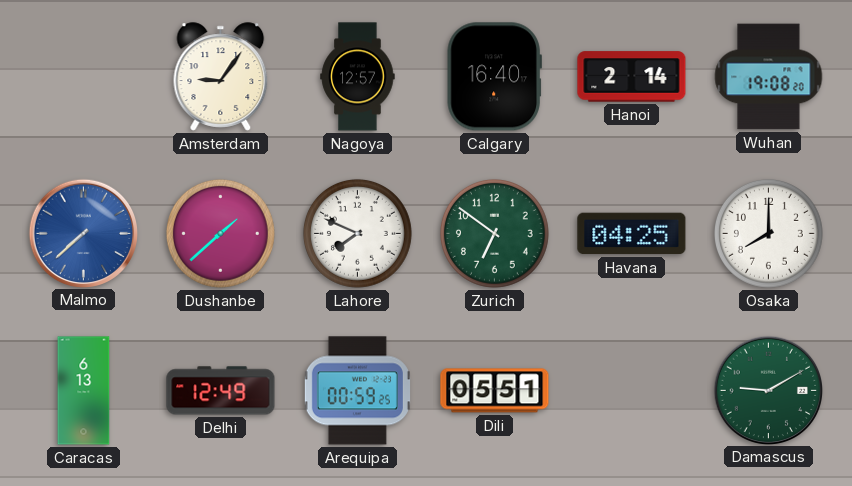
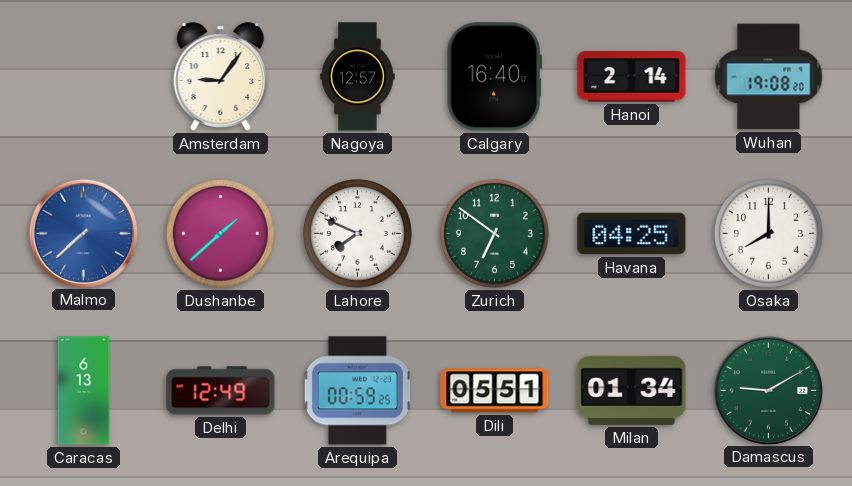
Milan: none -> 01:34
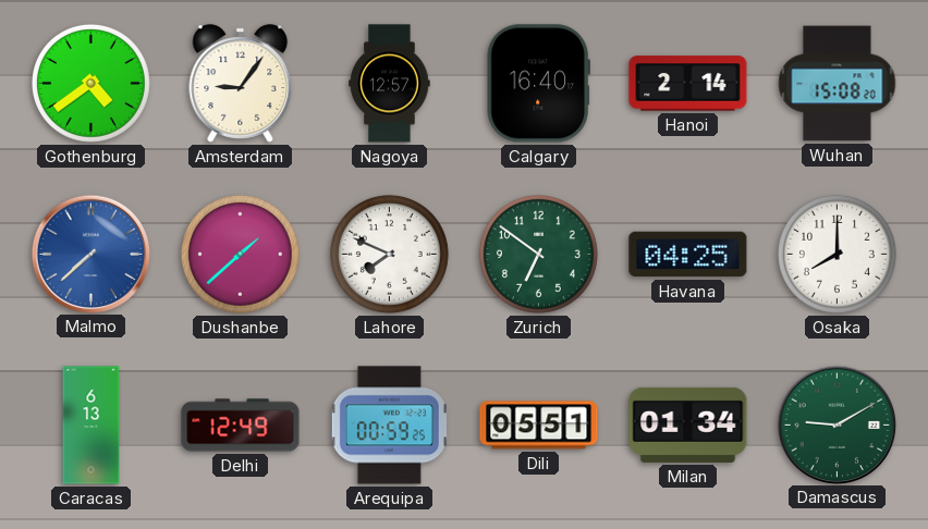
Gothenburg: none -> 4:39
Wuhan: 19:08 -> 15:08
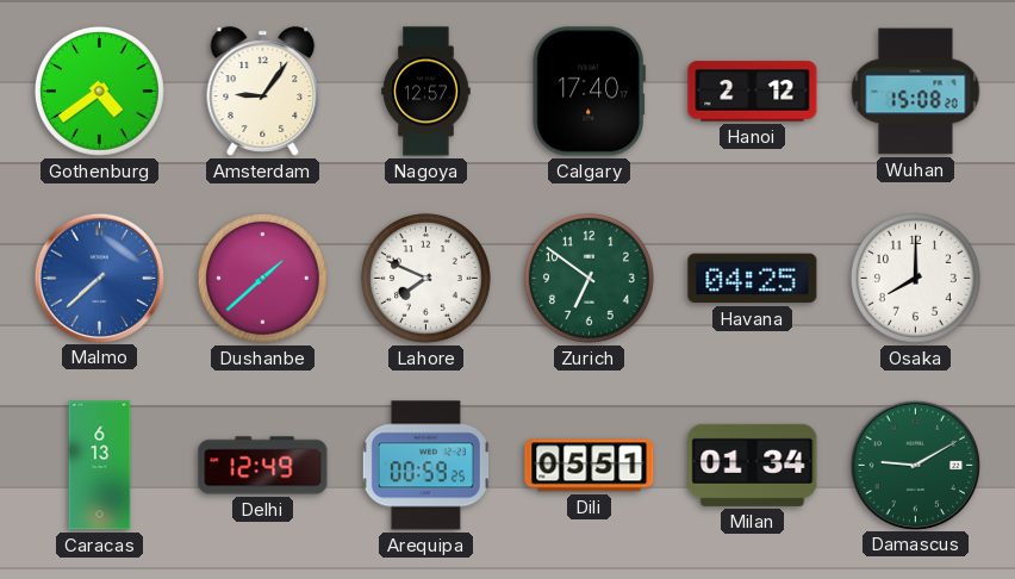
Calgary: 16:40 -> 17:40
Hanoi: 2:14 -> 2:12
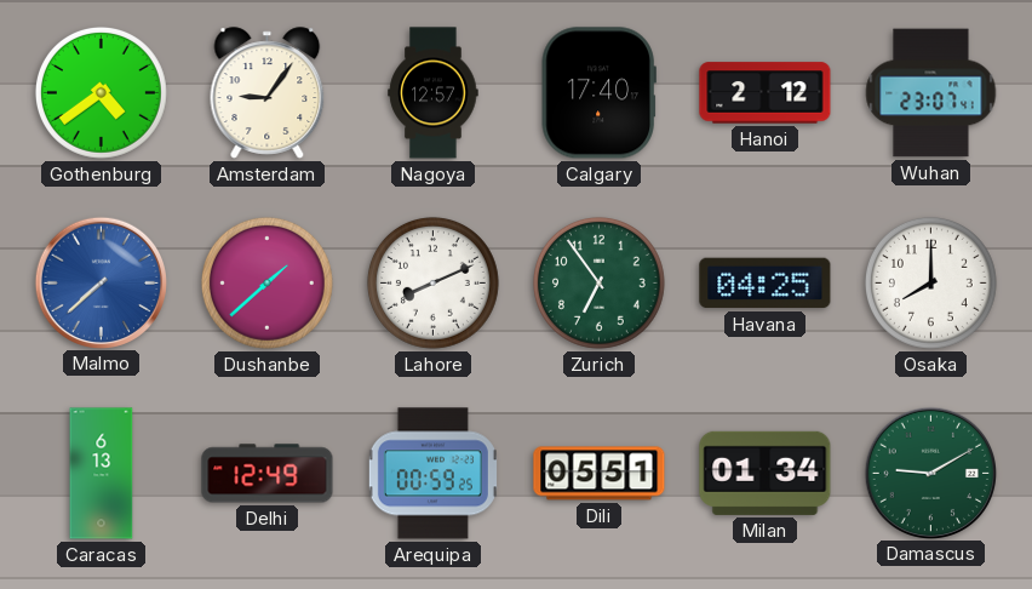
Wuhan: 15:08 -> 23:07
Lahore: 7:49 -> 8:11
Zurich: 6:51 -> 6:54
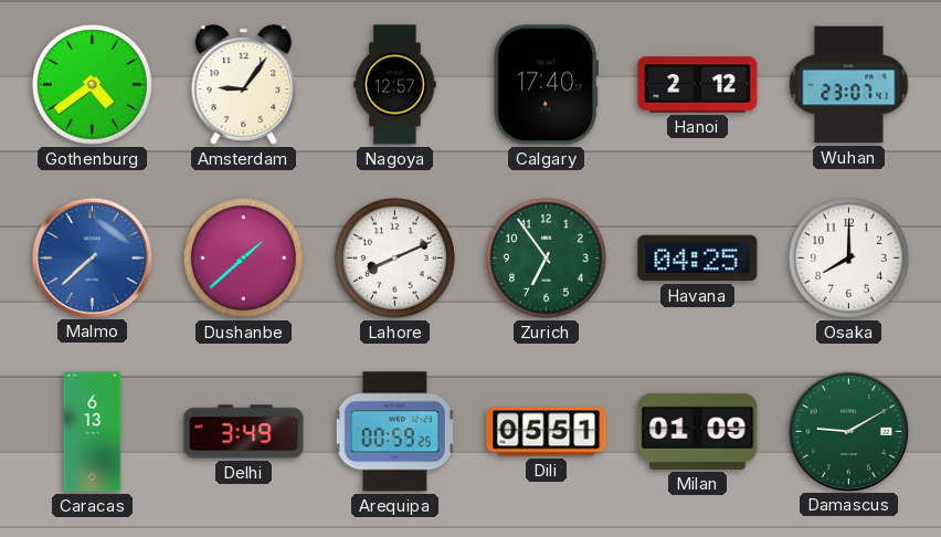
Delhi: 12:49 -> 3:49
Milan: 01:34 -> 01:09
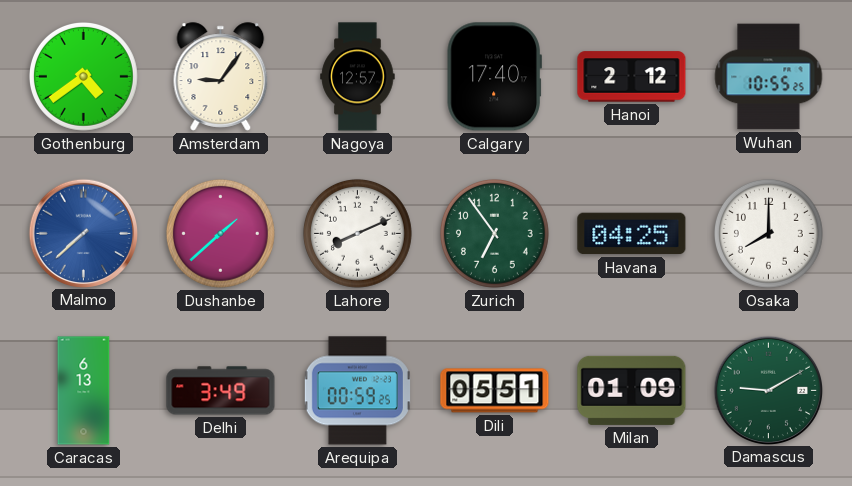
Wuhan: 23:07 -> 10:55
